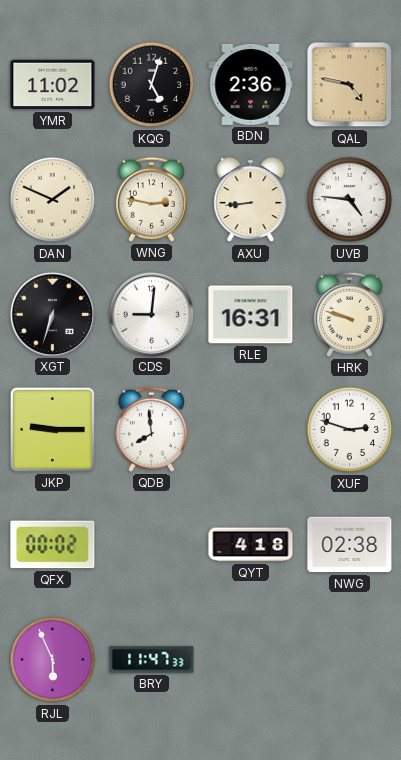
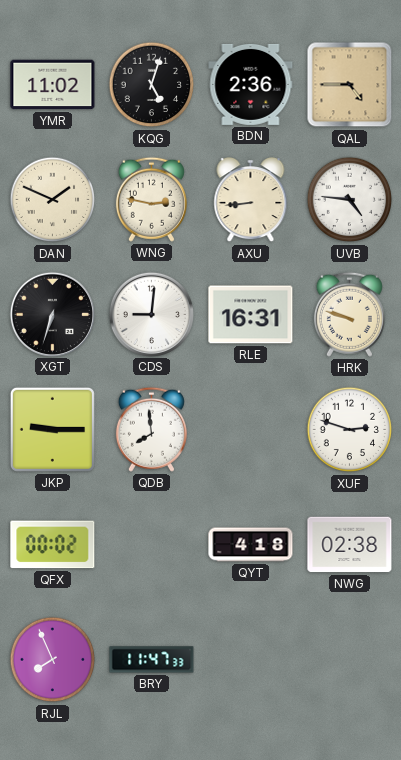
QAL: 4:47 -> 4:45
RJL: 5:56 -> 7:56
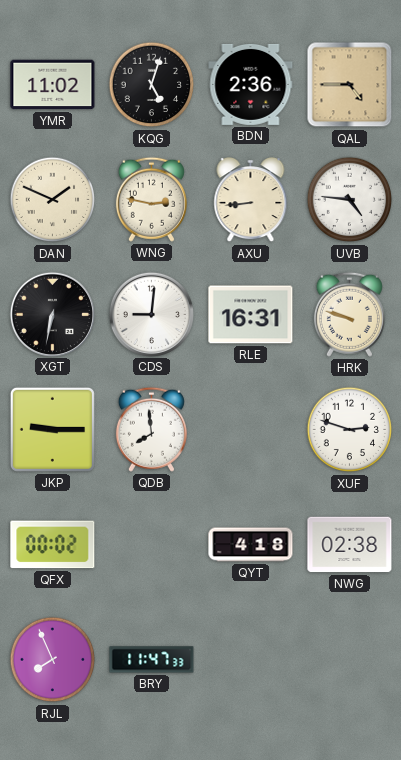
XGT: 6:33 -> 6:32
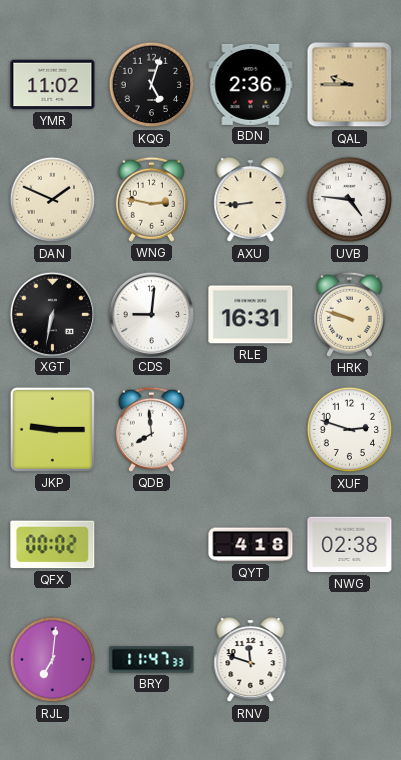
QAL: 4:45 -> 9:45
RJL: 7:56 -> 7:01
RNV: none -> 11:48
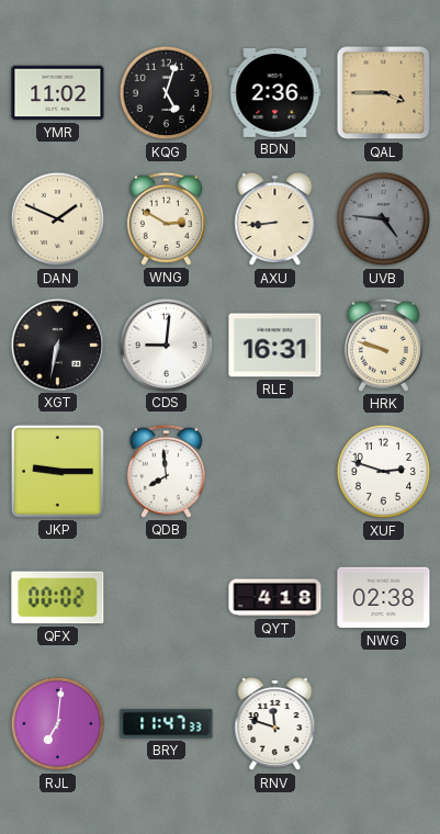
QAL: 9:45 -> 3:45
WNG: 2:47 -> 2:50
UVB dial: white -> grey
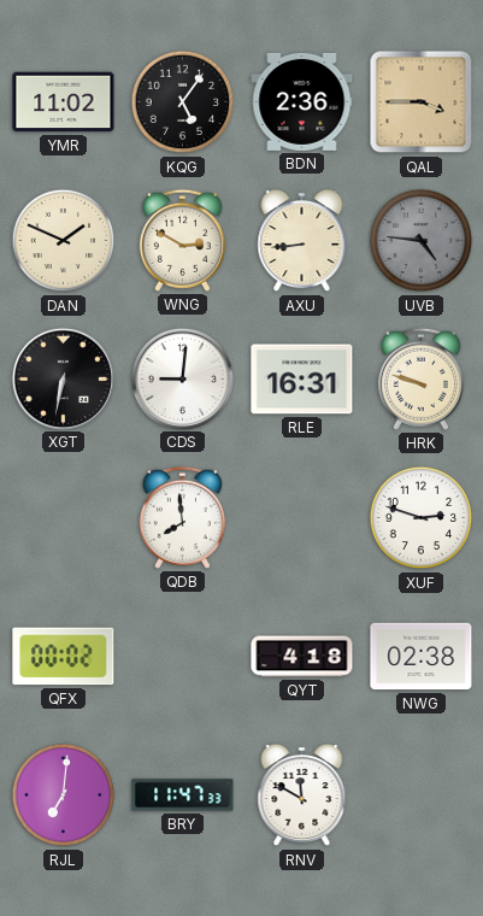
KQG: 5:03 -> 5:06
JKP: 9:15 -> none
RNV: 11:48 -> 11:50
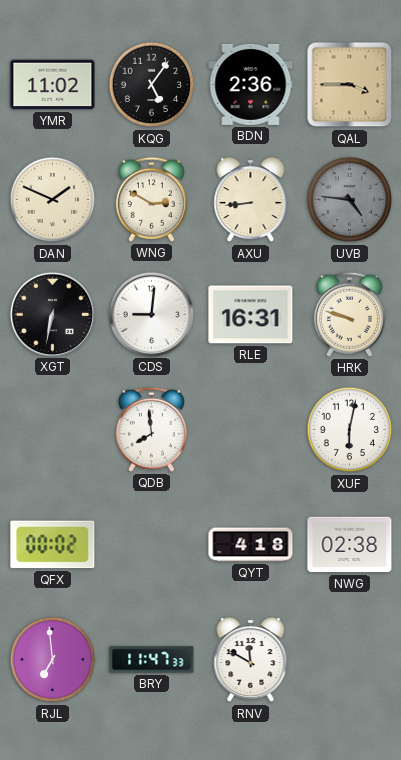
XUF: 2:48 -> 6:02
RJL: 7:01 -> 6:59
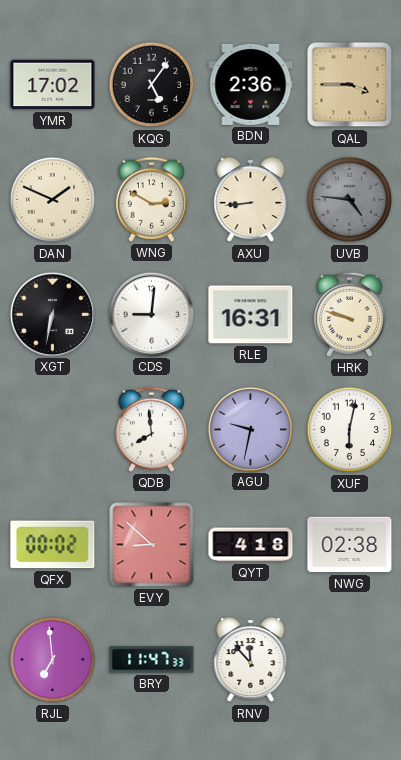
YMR: 11:02 -> 17:02
AGU: none -> 9:32
EVY: none -> 8:52
RNV: 11:50 -> 11:53
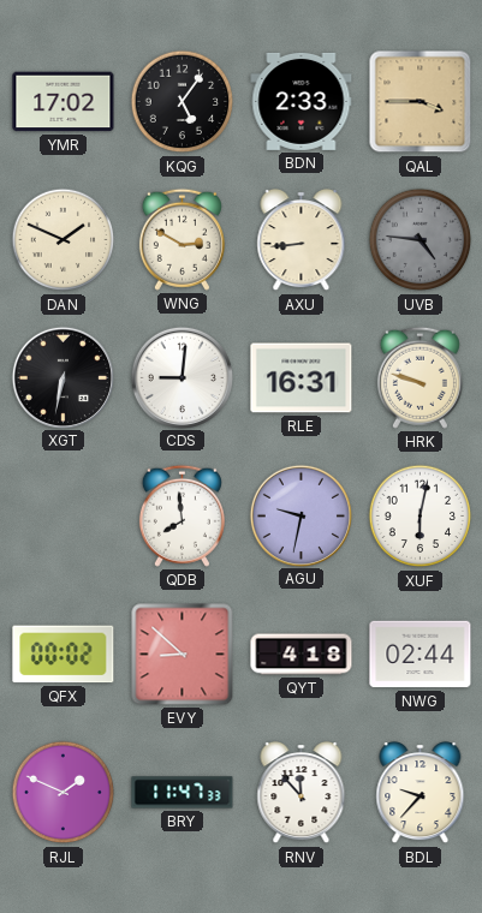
BDN: 2:36 -> 2:33
NWG: 02:38 -> 02:44
RJL: 6:59 -> 1:49
BDL: none -> 9:37
